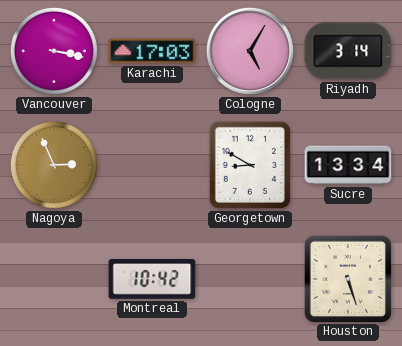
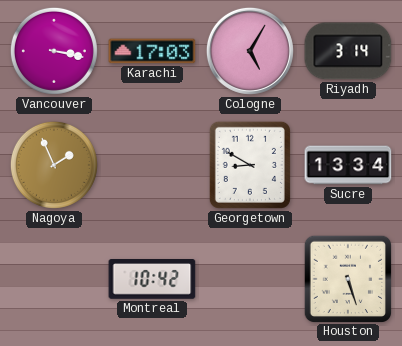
Nagoya: 2:56 -> 1:56
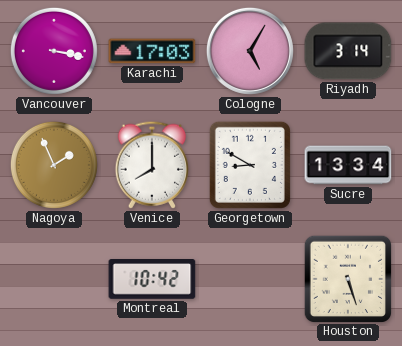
Venice: none -> 8:00
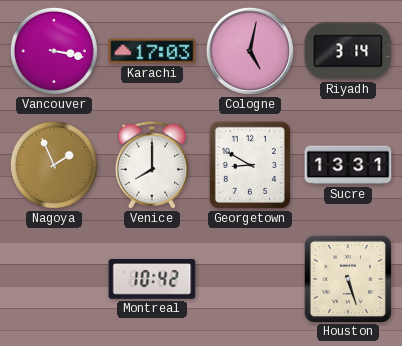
Cologne: 5:05 -> 5:02
Sucre: 13:34 -> 13:31
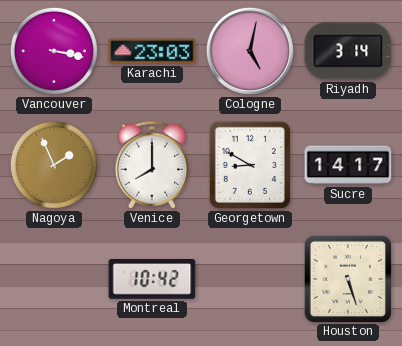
Karachi: 17:03 -> 23:03
Sucre: 13:31 -> 14:17
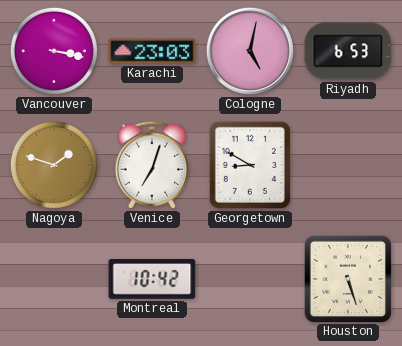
Riyadh: 3:14 -> 6:53
Nagoya: 1:56 -> 1:48
Venice: 8:00 -> 7:03
Sucre: 14:17 -> none
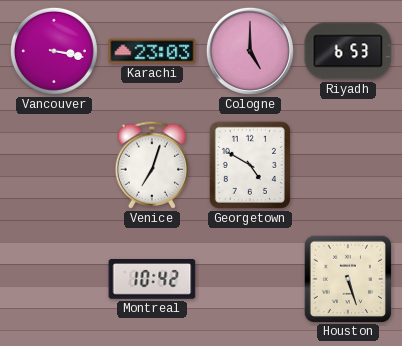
Cologne: 5:02 -> 5:00
Nagoya: 1:48 -> none
Georgetown: 8:50 -> 4:50
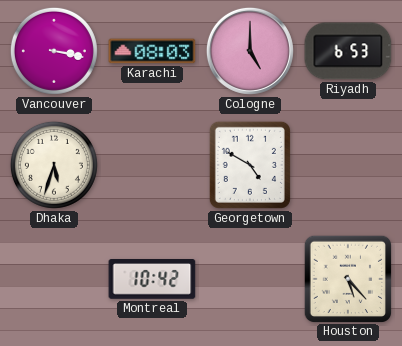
Karachi: 23:03 -> 08:03
Dhaka: none -> 5:33
Venice: 7:03 -> none
Houston: 5:27 -> 5:23
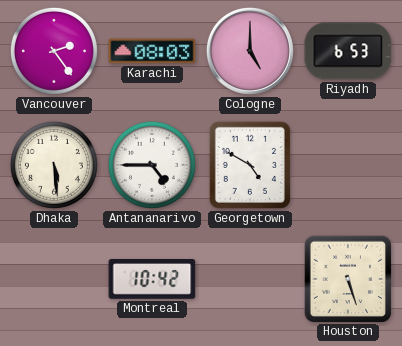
Vancouver: 3:17 -> 2:24
Dhaka: 5:33 -> 5:29
Antananarivo: none -> 4:45
Houston: 5:23 -> 5:27
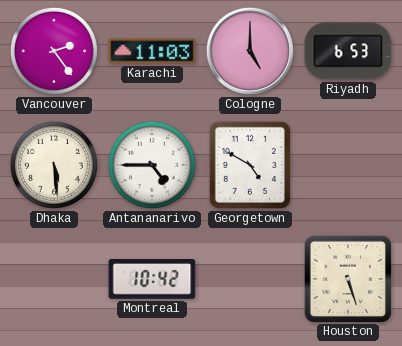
Karachi: 08:03 -> 11:03
